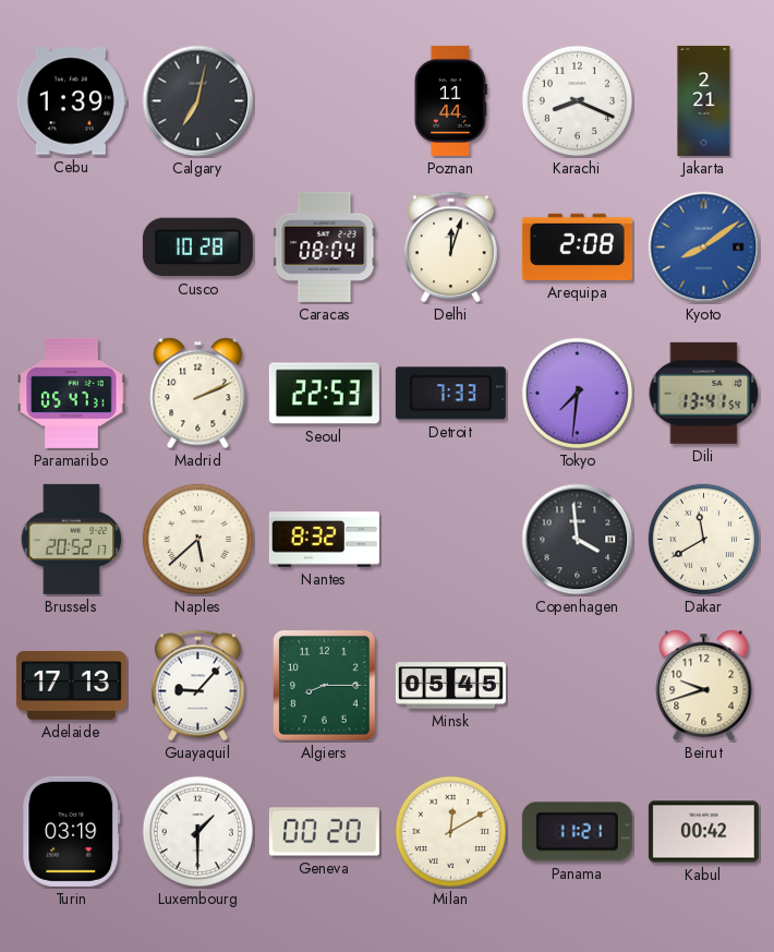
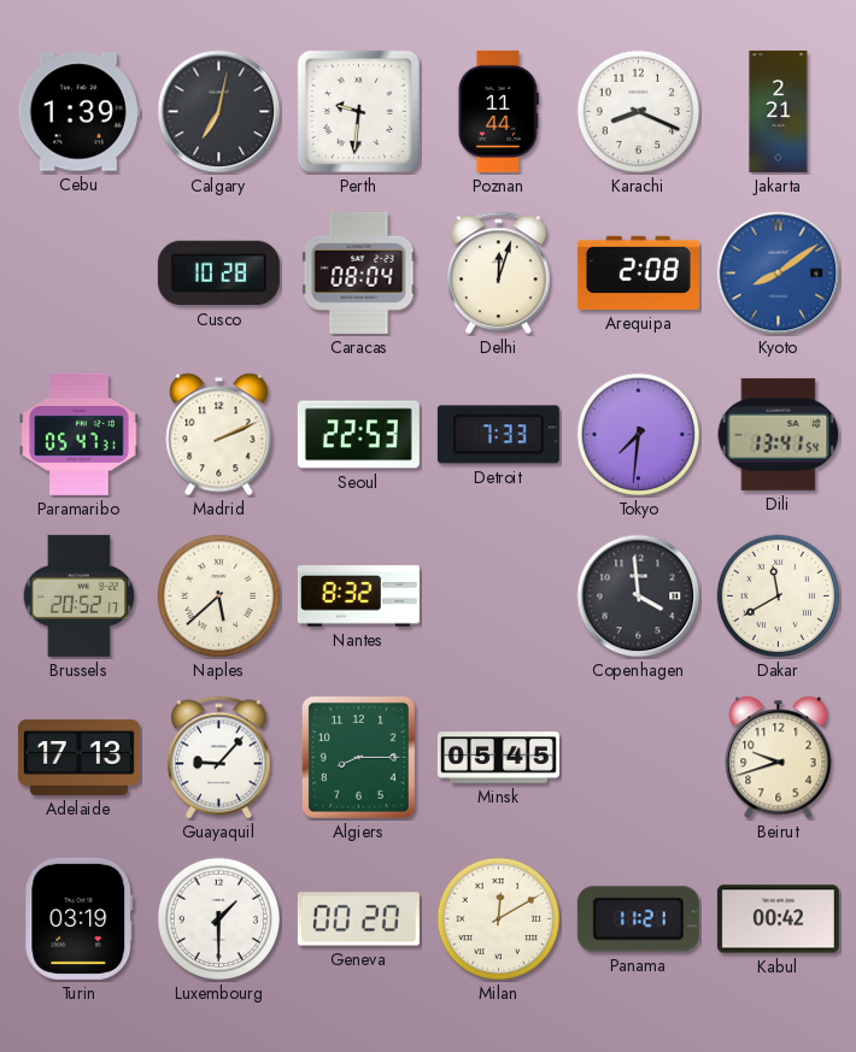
Perth: none -> 9:31
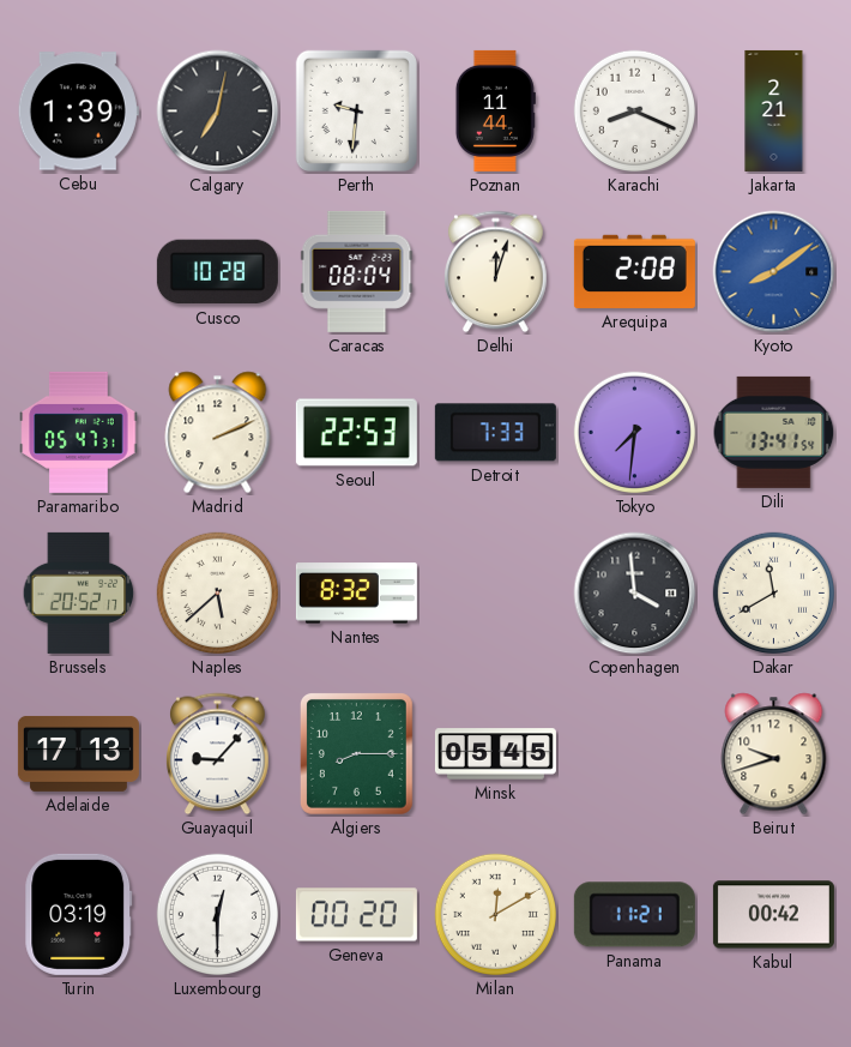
Luxembourg: 1:30 -> 12:30
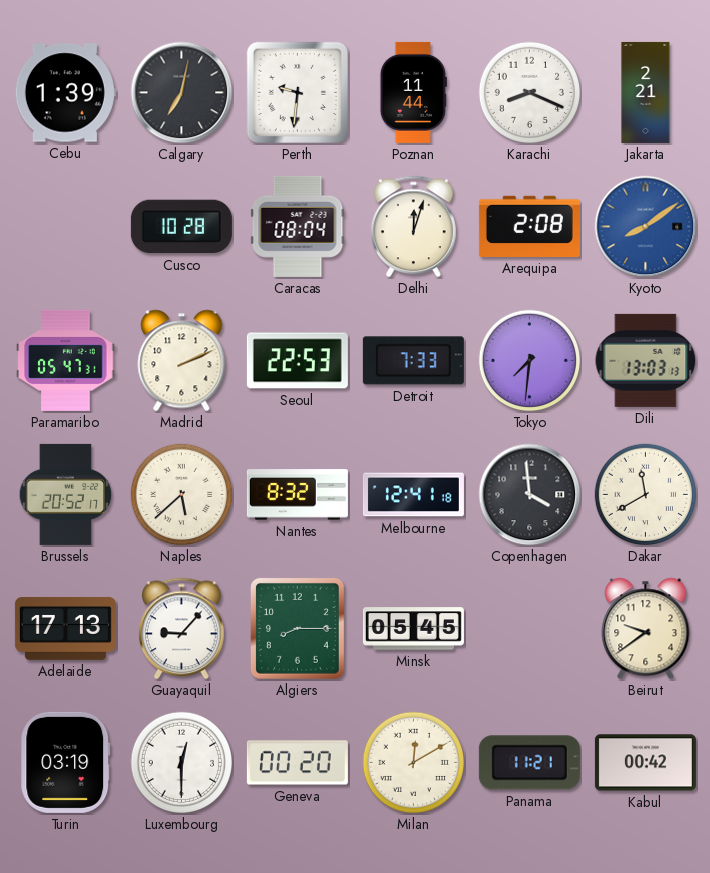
Dili: 13:41 -> 13:03
Melbourne: none -> 12:41
Beirut: 9:42 -> 9:39
